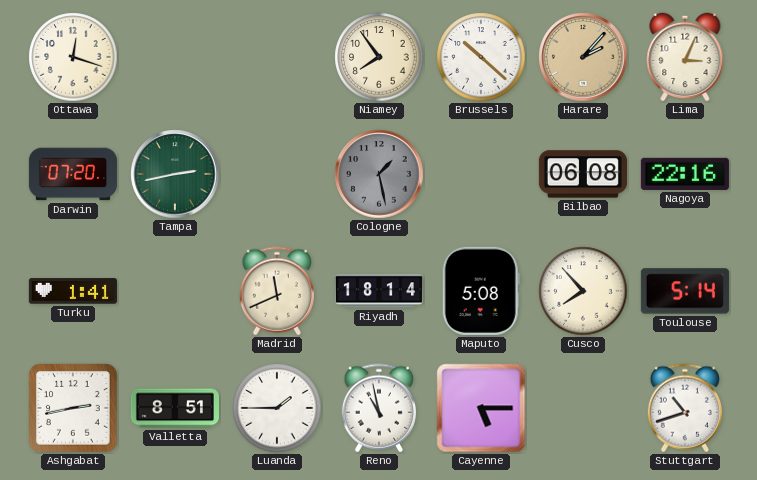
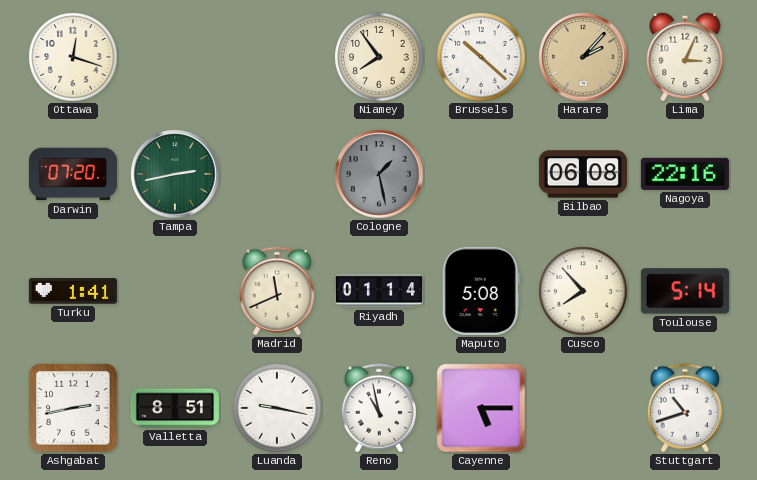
Riyadh: 18:14 -> 01:14
Luanda: 1:45 -> 9:17
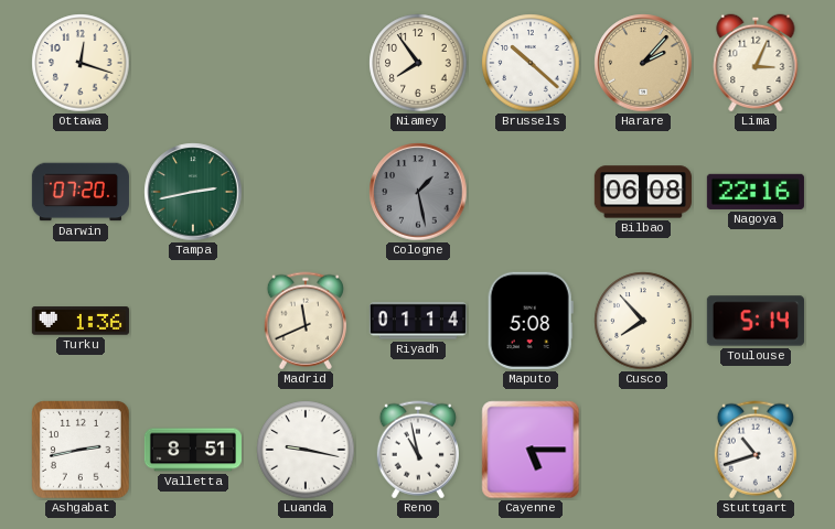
Turku: 1:41 -> 1:36
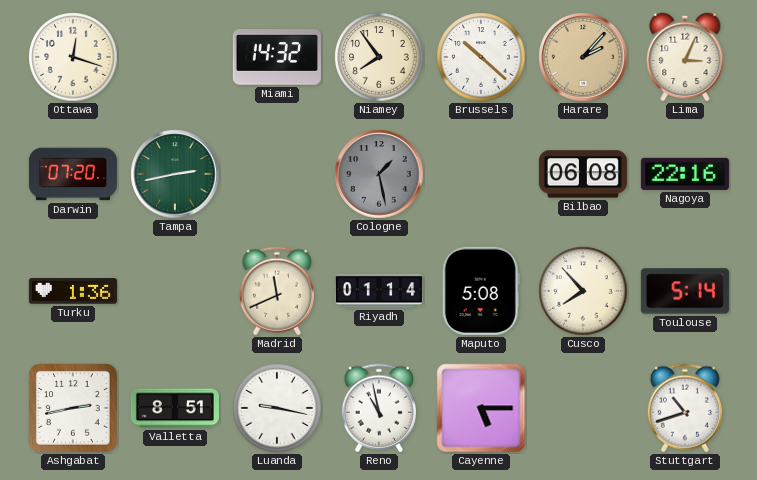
Miami: none -> 14:32
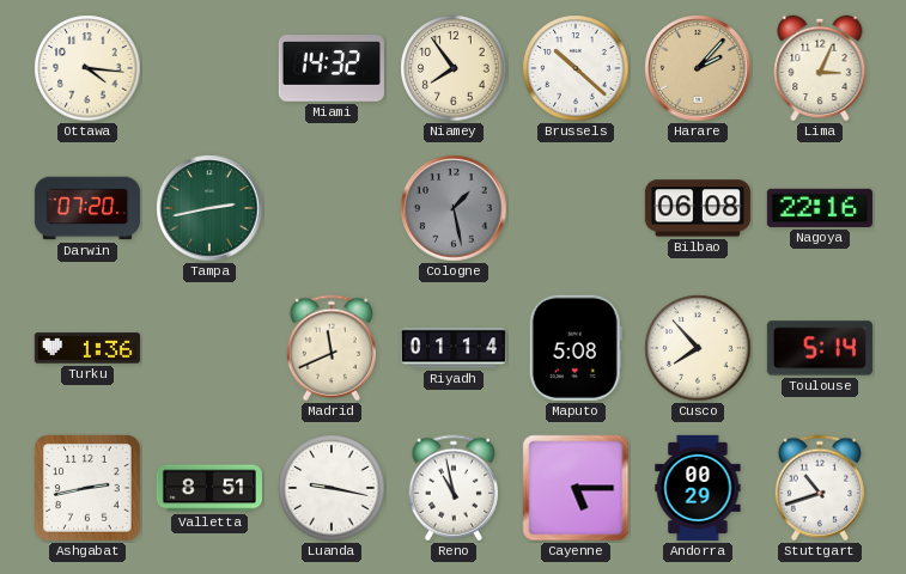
Ottawa: 12:18 -> 4:16
Andorra: none -> 00:29
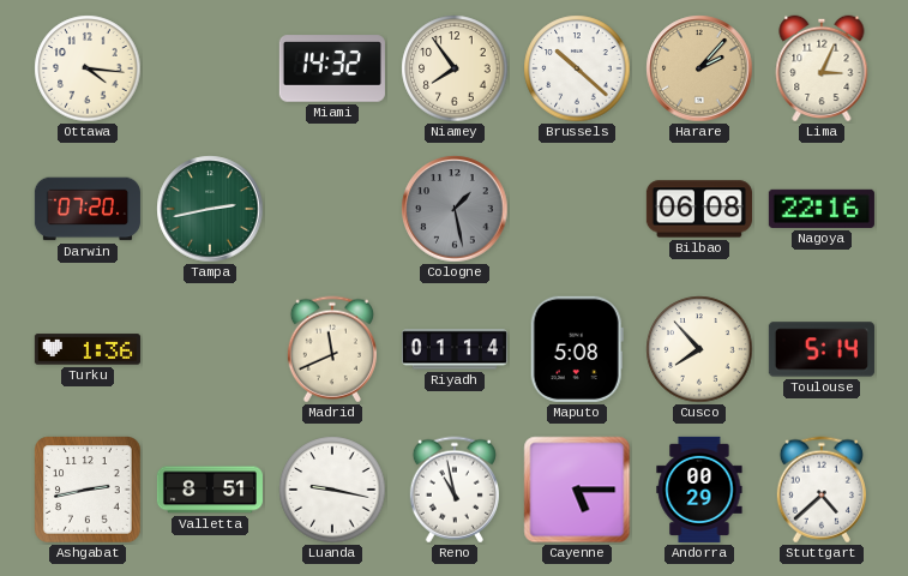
Stuttgart: 10:42 -> 4:38
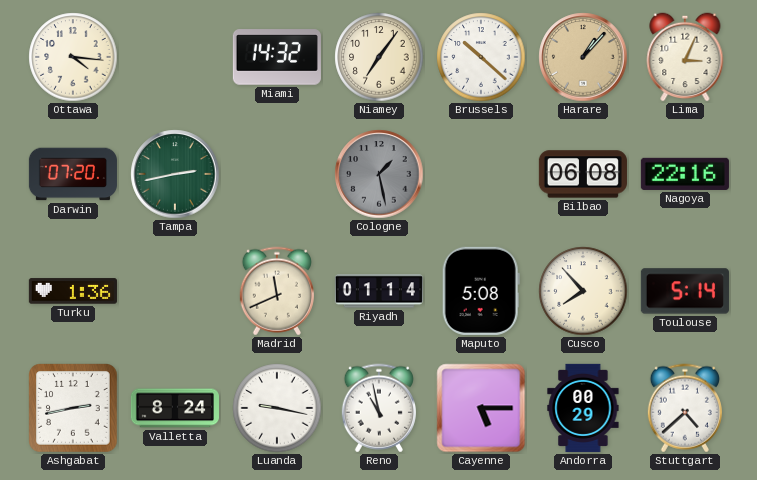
Niamey: 7:54 -> 7:06
Harare: 2:07 -> 1:07
Valletta: 8:51 -> 8:24
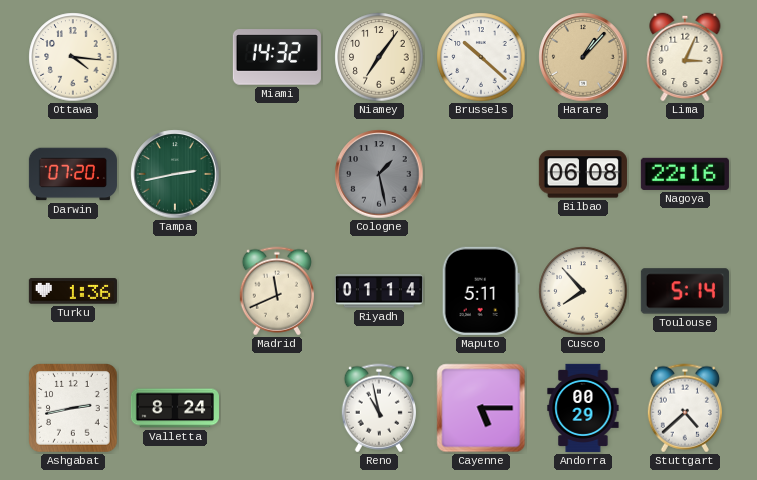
Maputo: 5:08 -> 5:11
Luanda: 9:17 -> none
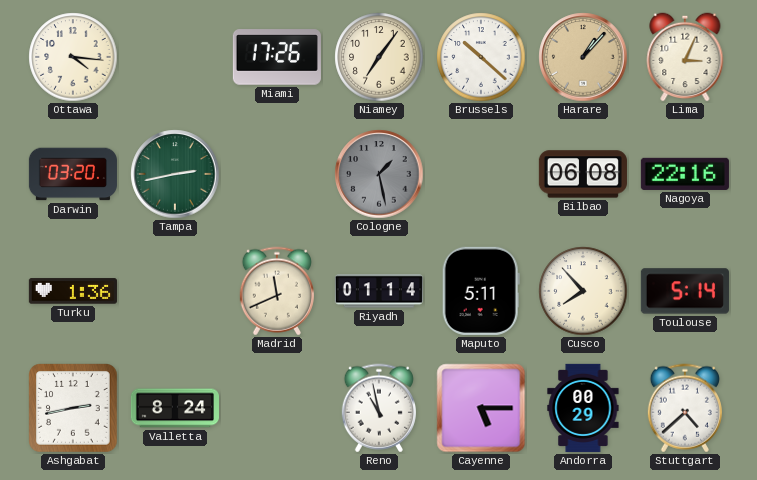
Miami: 14:32 -> 17:26
Darwin: 07:20 -> 03:20
